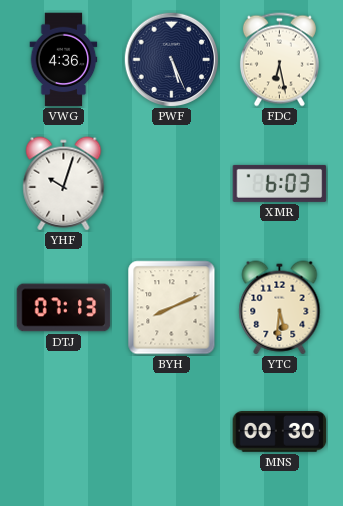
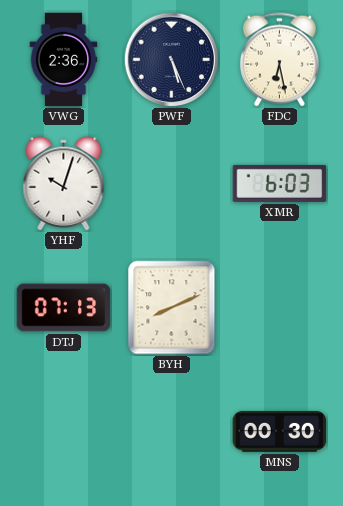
VWG: 4:36 -> 2:36
YTC: 5:31 -> none
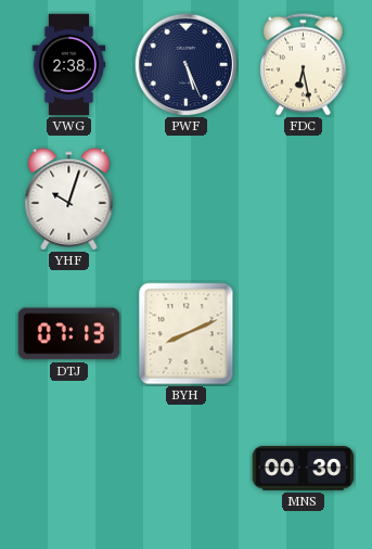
VWG: 2:36 -> 2:38
XMR: 6:03 -> none
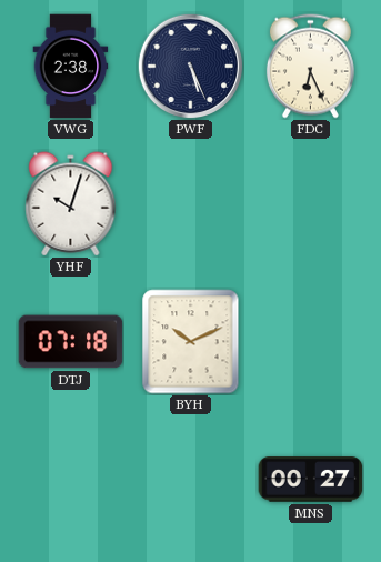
FDC: 6:28 -> 6:26
DTJ: 07:13 -> 07:18
BYH: 8:11 -> 10:11
MNS: 00:30 -> 00:27
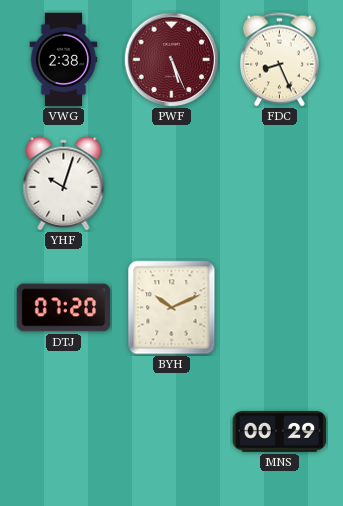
PWF dial: navy -> burgundy
FDC: 6:26 -> 8:26
DTJ: 07:18 -> 07:20
MNS: 00:27 -> 00:29
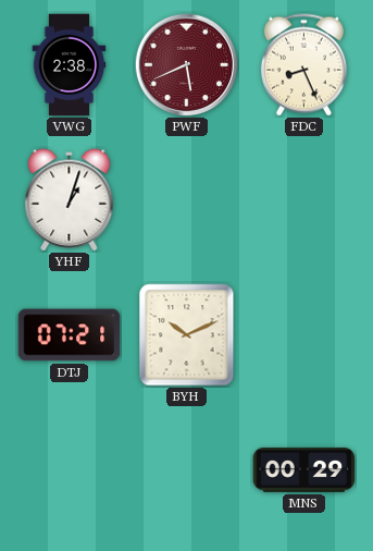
PWF: 5:26 -> 5:41
YHF: 10:03 -> 1:03
DTJ: 07:20 -> 07:21
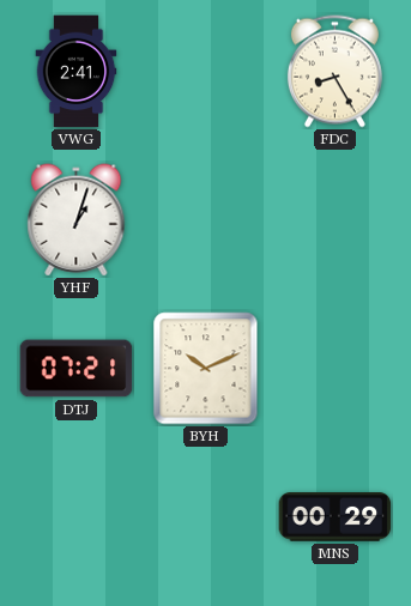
VWG: 2:38 -> 2:41
PWF: 5:41 -> none
FDC: 8:26 -> 8:25
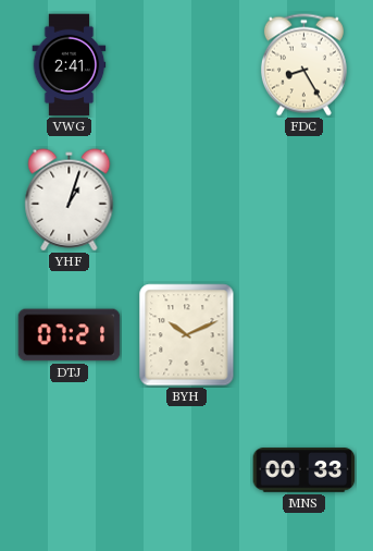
MNS: 00:29 -> 00:33
